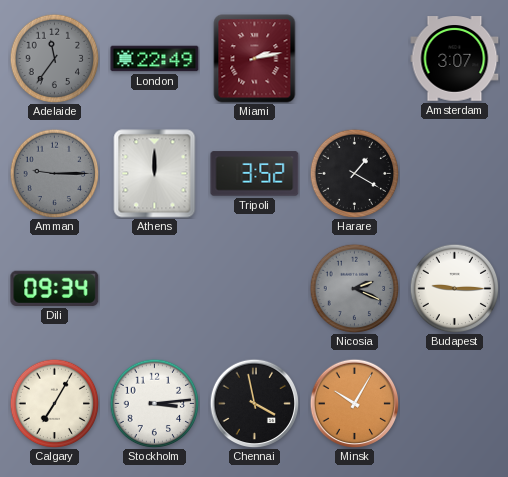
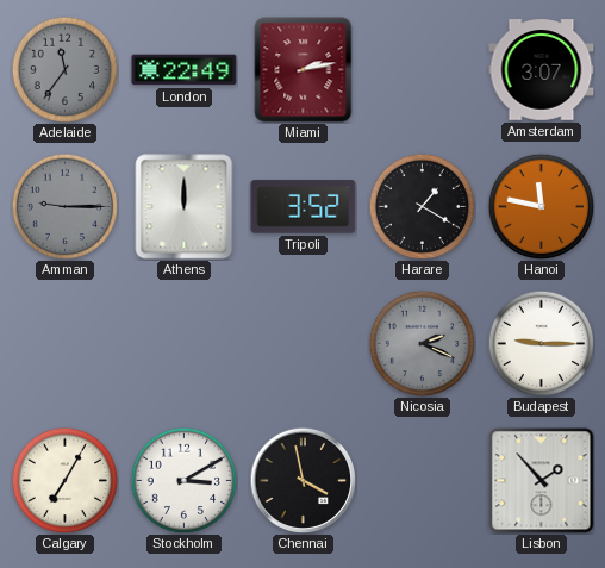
Hanoi: none -> 11:47
Dili: 09:34 -> none
Stockholm: 3:14 -> 3:10
Minsk: 10:05 -> none
Lisbon: none -> 1:53
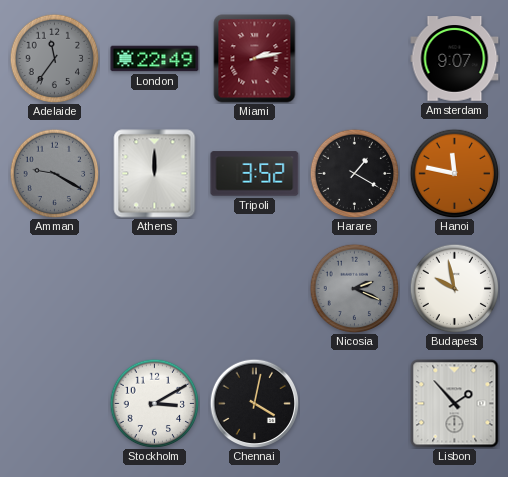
Amsterdam: 3:07 -> 9:07
Amman: 9:15 -> 9:20
Budapest: 9:15 -> 9:58
Calgary: 7:05 -> none
Chennai: 3:58 -> 4:02
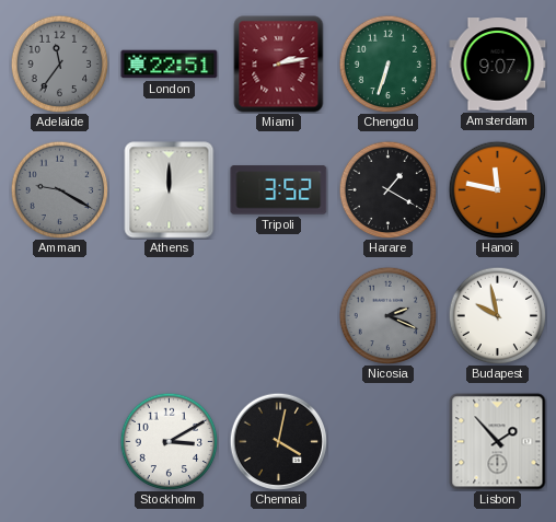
London: 22:49 -> 22:51
Chengdu: none -> 6:33
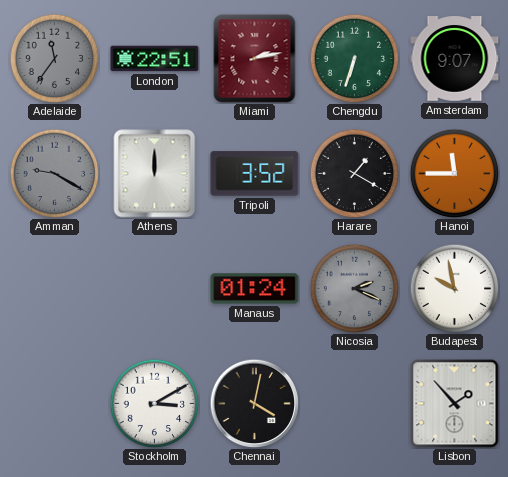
Hanoi: 11:47 -> 11:45
Manaus: none -> 01:24
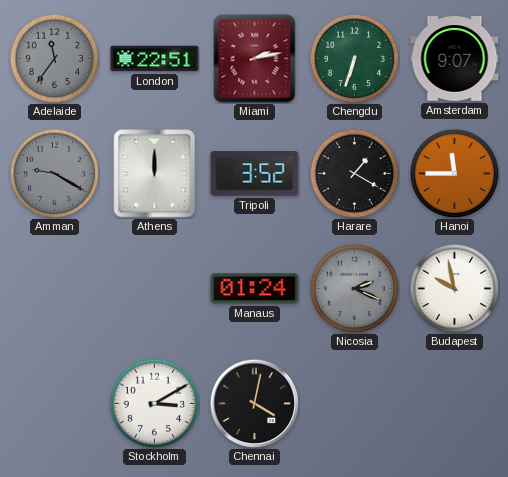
Lisbon: 1:53 -> none
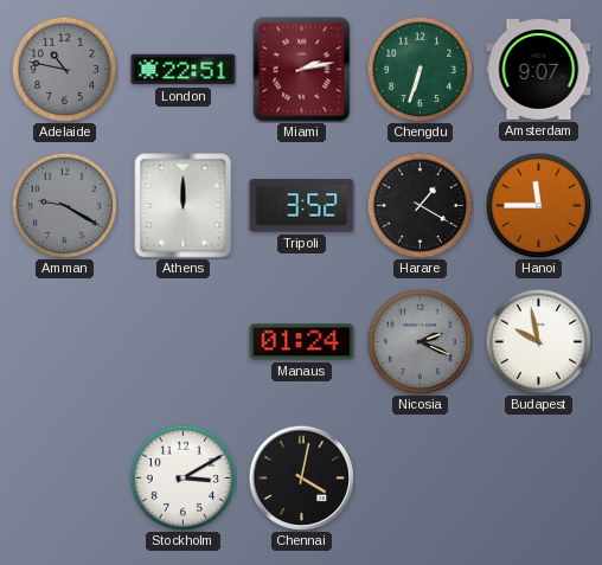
Adelaide: 11:36 -> 10:47
